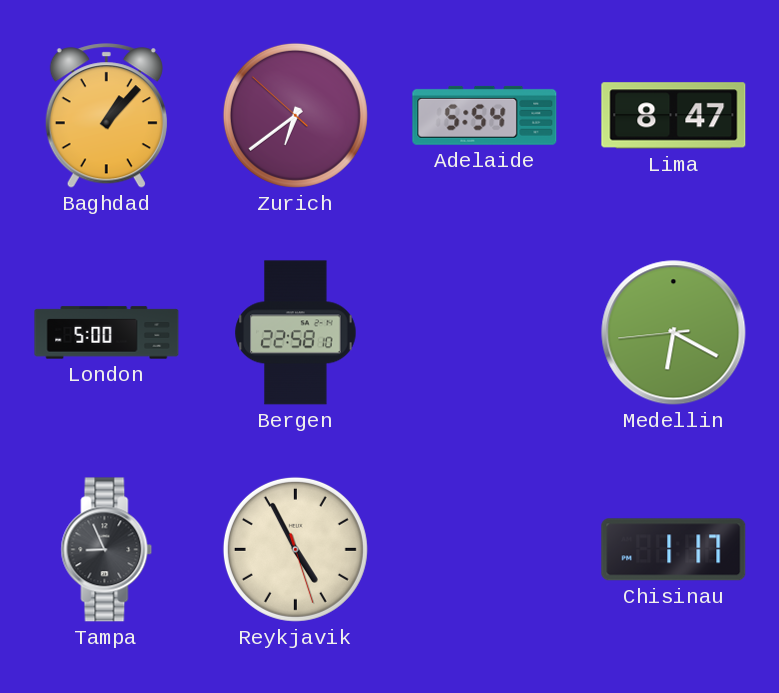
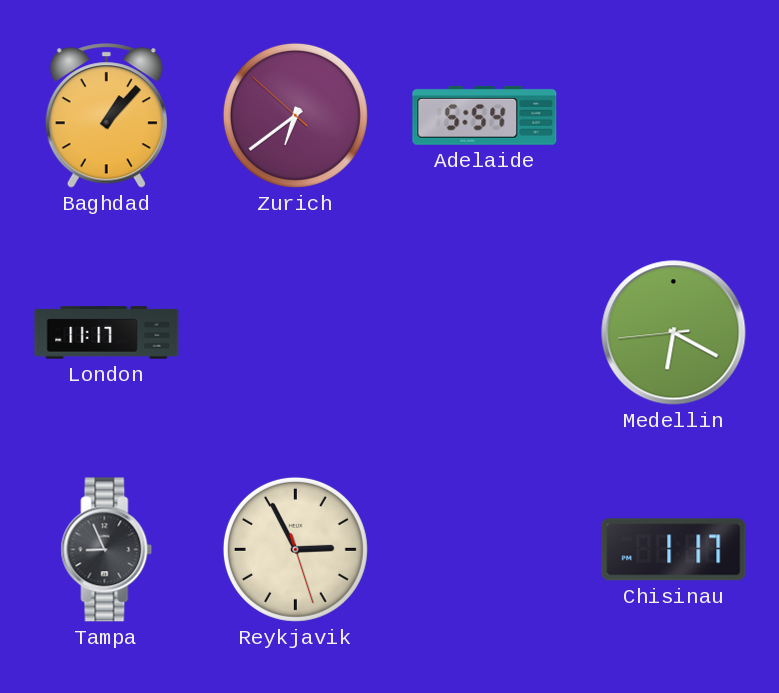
Lima: 8:47 -> none
London: 5:00 -> 11:17
Bergen: 22:58 -> none
Reykjavik: 4:55 -> 2:55
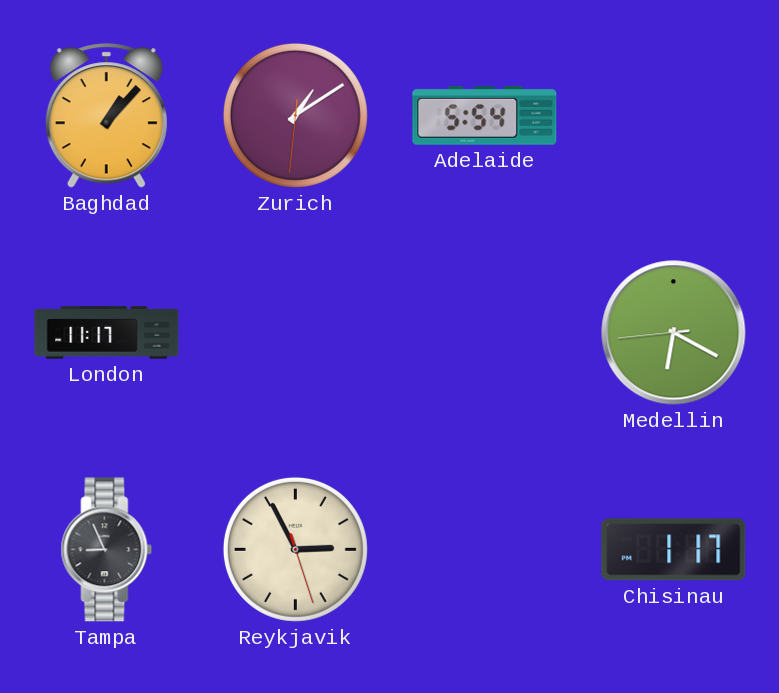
Zurich: 6:38 -> 1:09
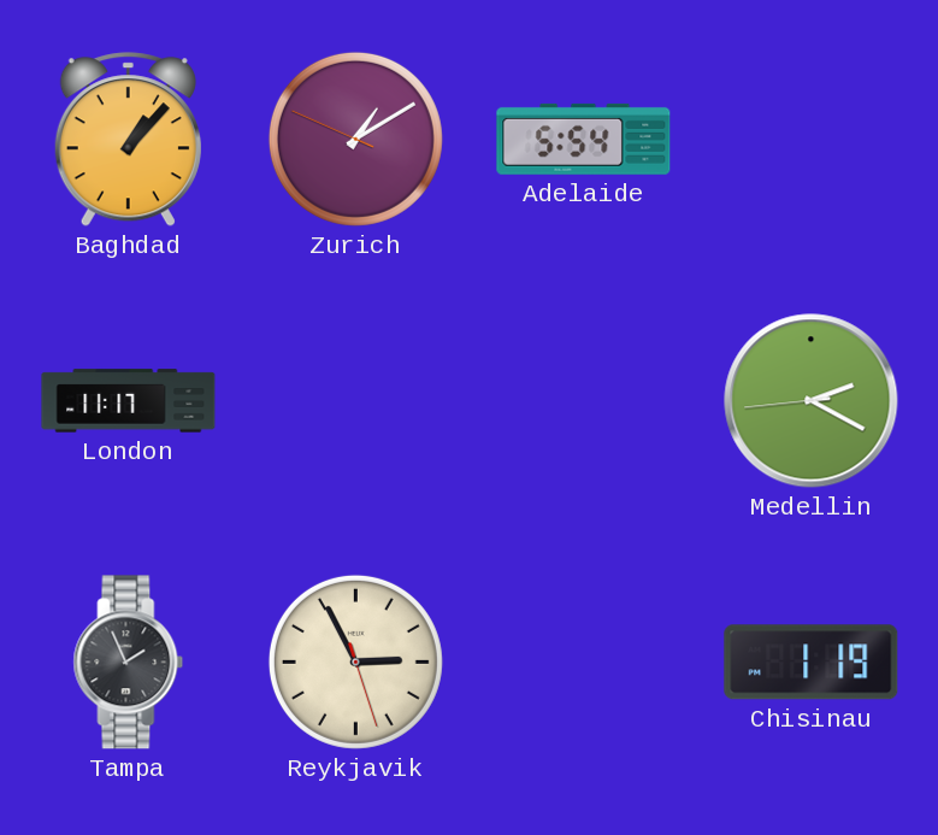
Zurich: 1:09:31 -> 1:09:49
Medellin: 6:19 -> 2:19
Tampa: 8:56 -> 1:56
Chisinau: 1:17 -> 1:19
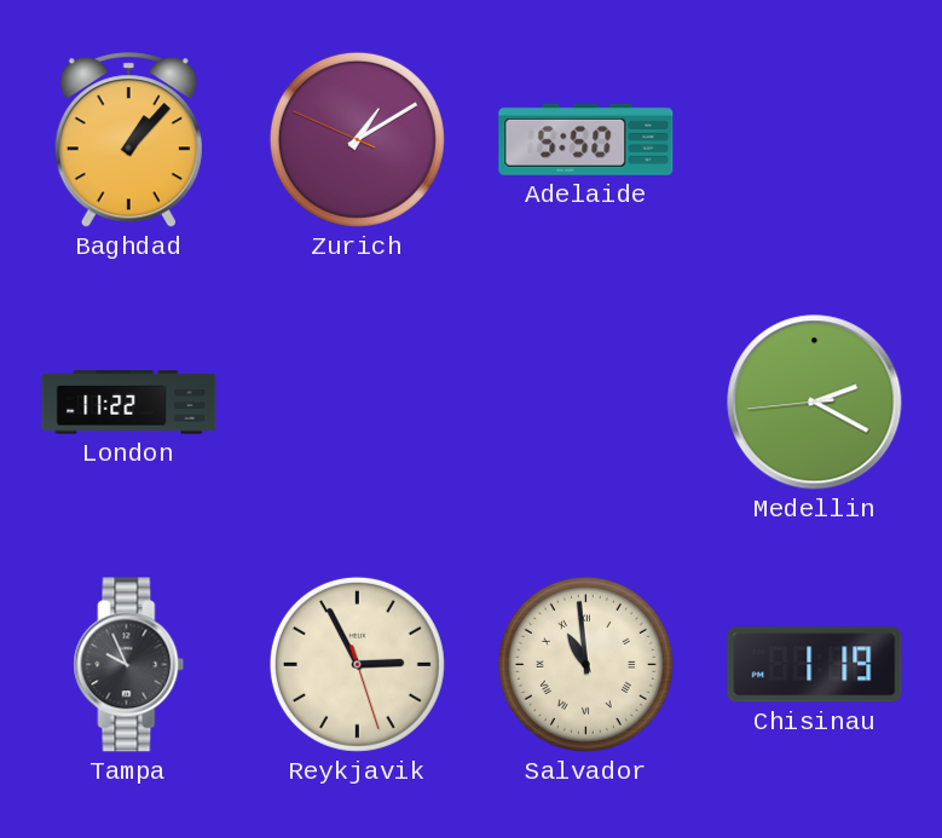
Adelaide: 5:54 -> 5:50
London: 11:17 -> 11:22
Tampa: 1:56 -> 9:56
Salvador: none -> 10:59
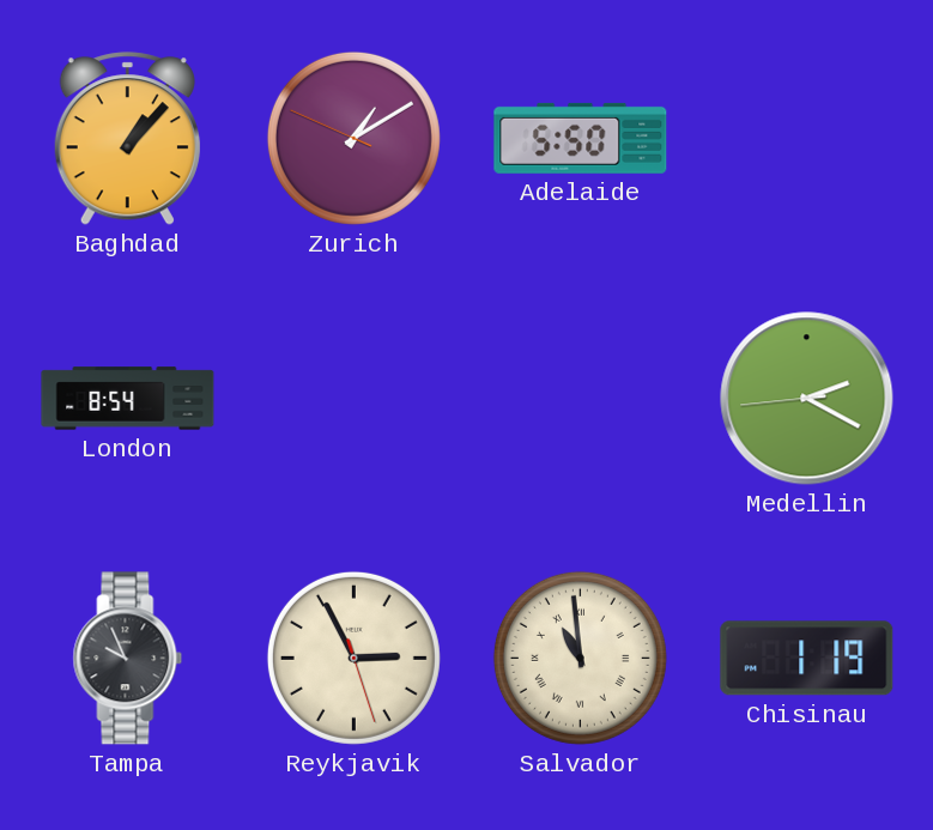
London: 11:22 -> 8:54
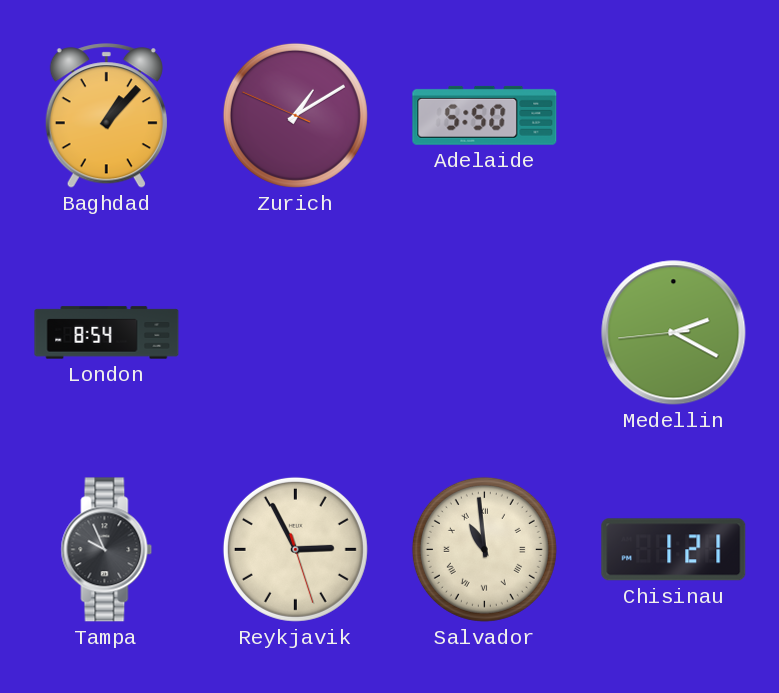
Chisinau: 1:19 -> 1:21
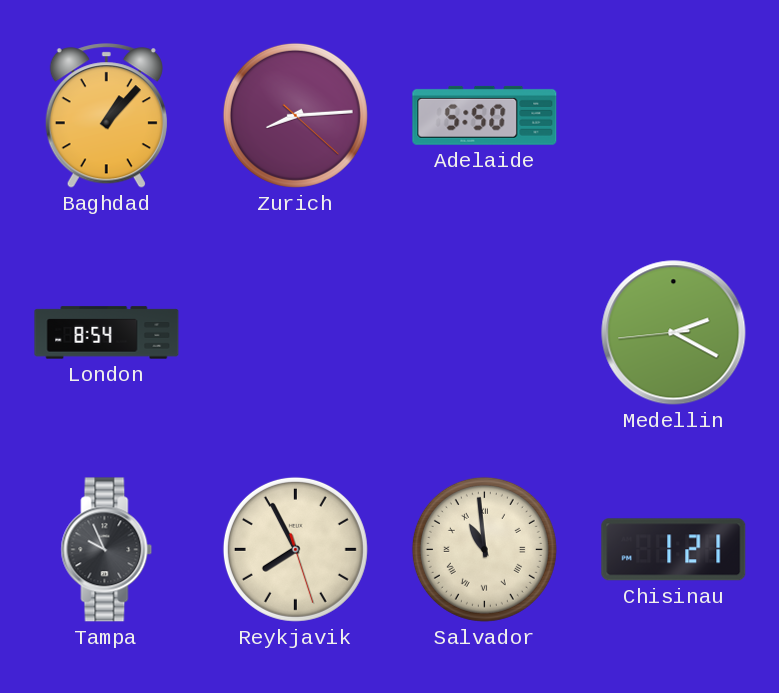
Zurich: 1:09 -> 8:14
Reykjavik: 2:55 -> 7:55
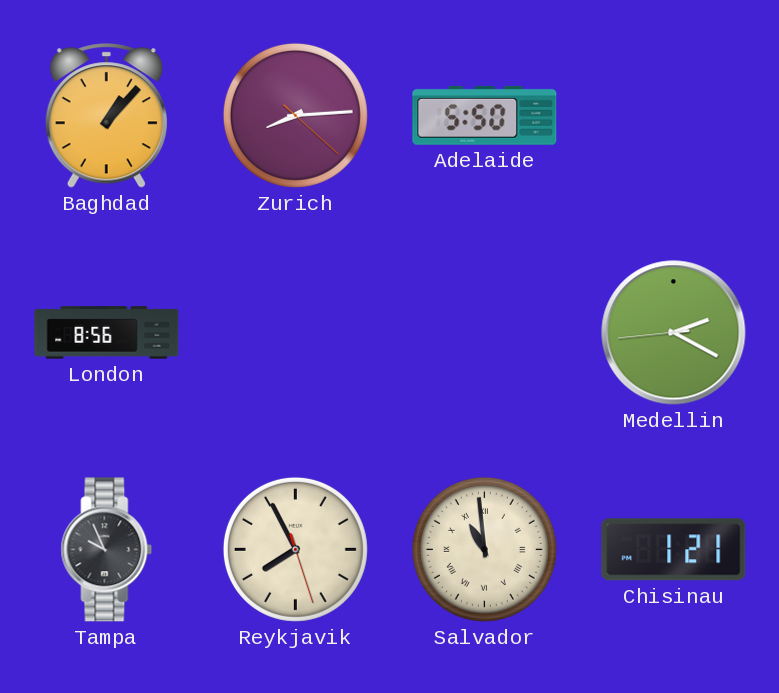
London: 8:54 -> 8:56
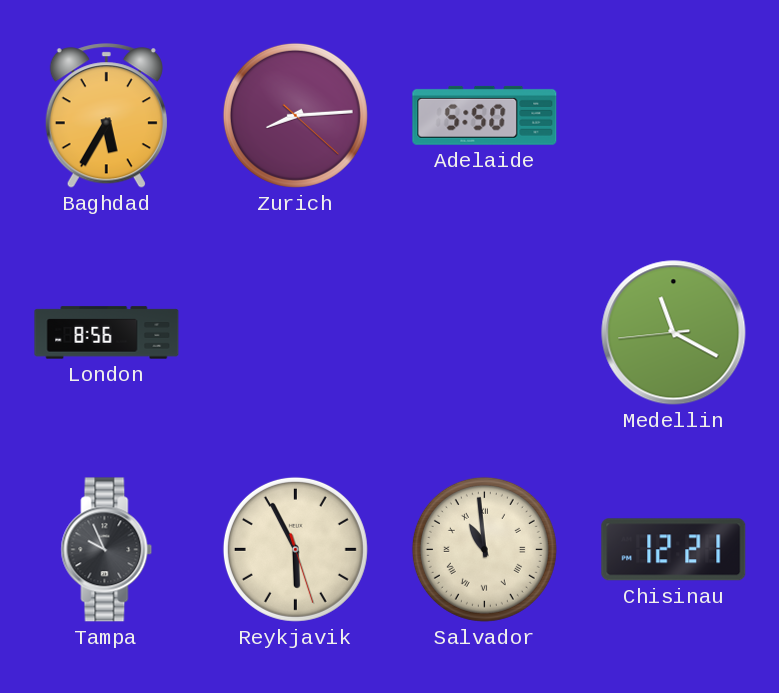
Baghdad: 1:07 -> 5:35
Medellin: 2:19 -> 11:19
Reykjavik: 7:55 -> 5:55
Chisinau: 1:21 -> 12:21
